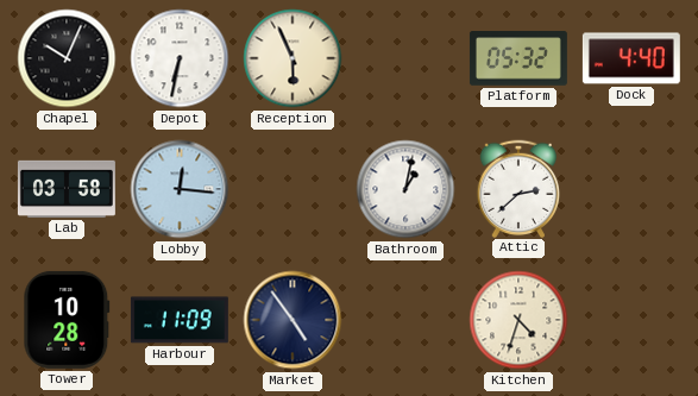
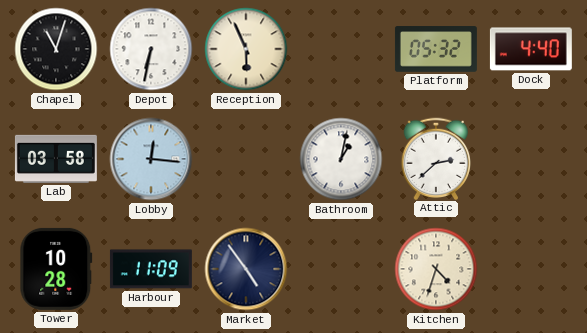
Chapel: 10:04 -> 11:03
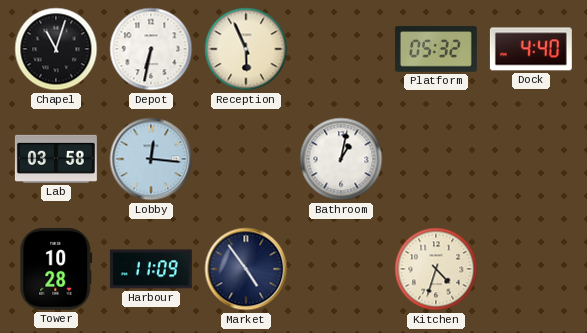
Attic: 2:38 -> none
